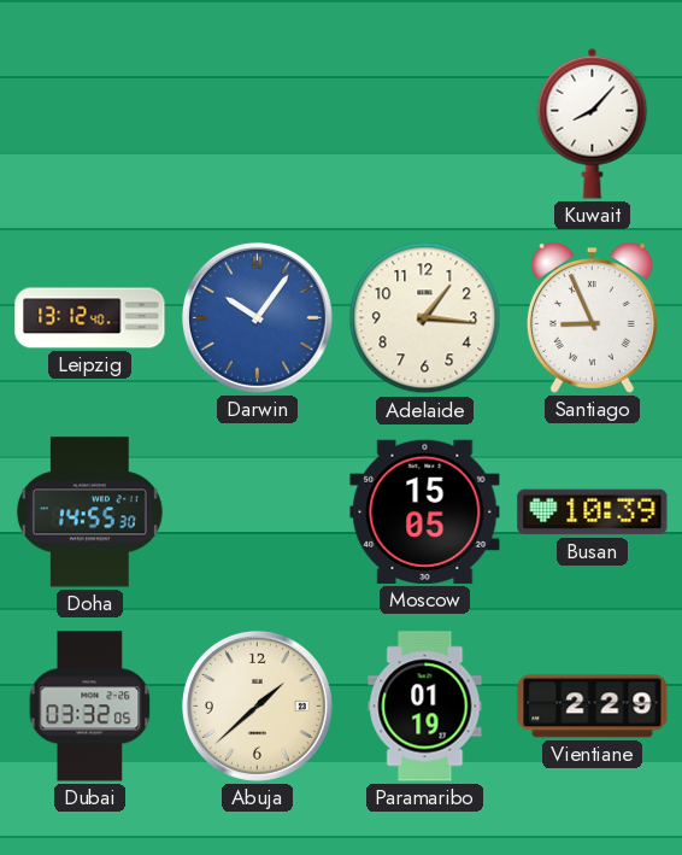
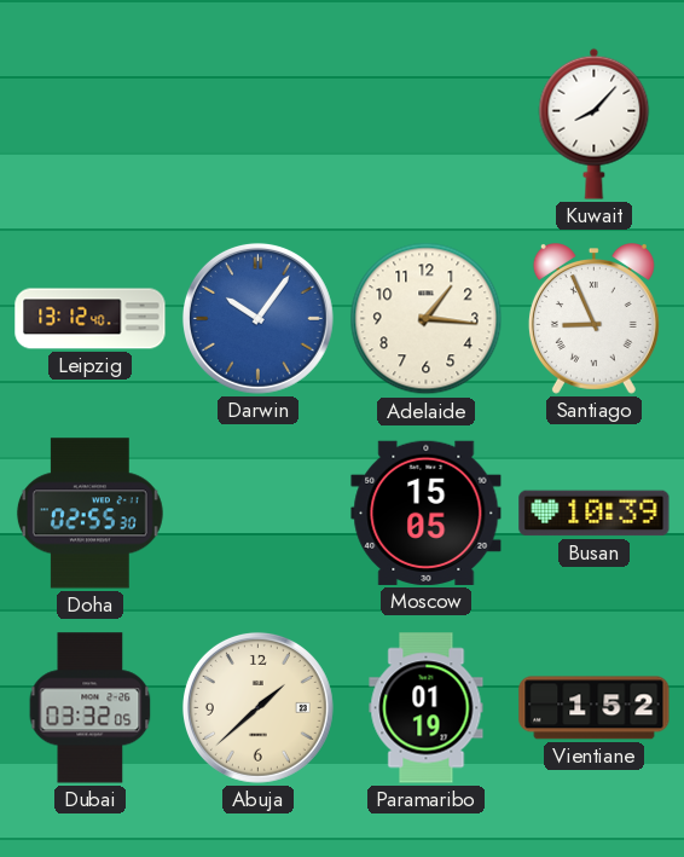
Doha: 14:55 -> 02:55
Vientiane: 2:29 -> 1:52
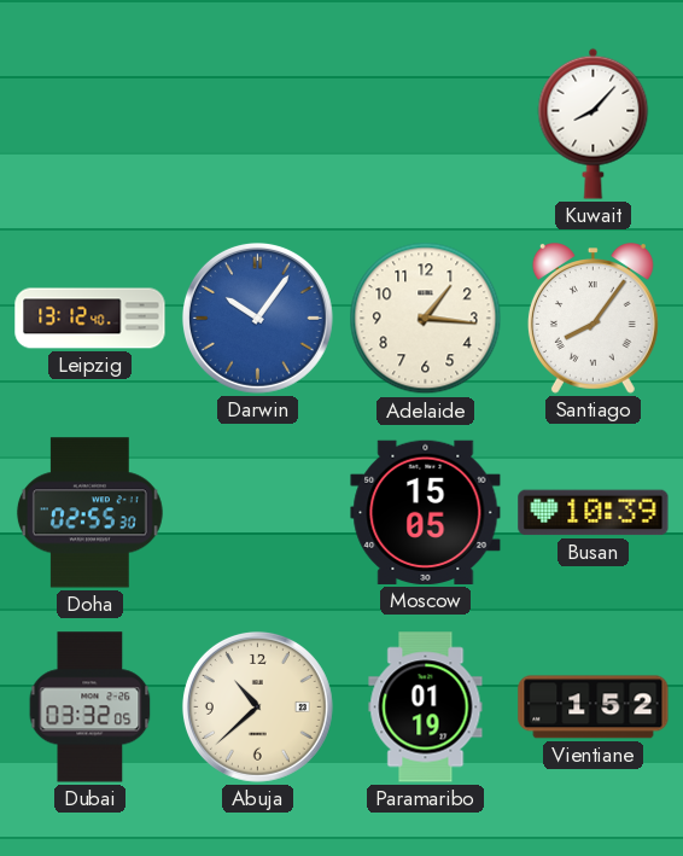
Santiago: 8:56 -> 8:06
Abuja: 1:38 -> 10:38
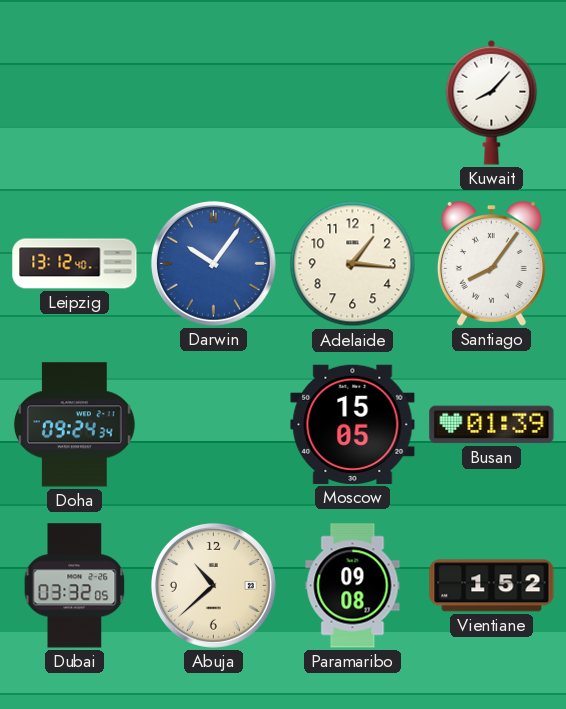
Doha: 02:55 -> 09:24
Busan: 10:39 -> 01:39
Paramaribo: 01:19 -> 09:08
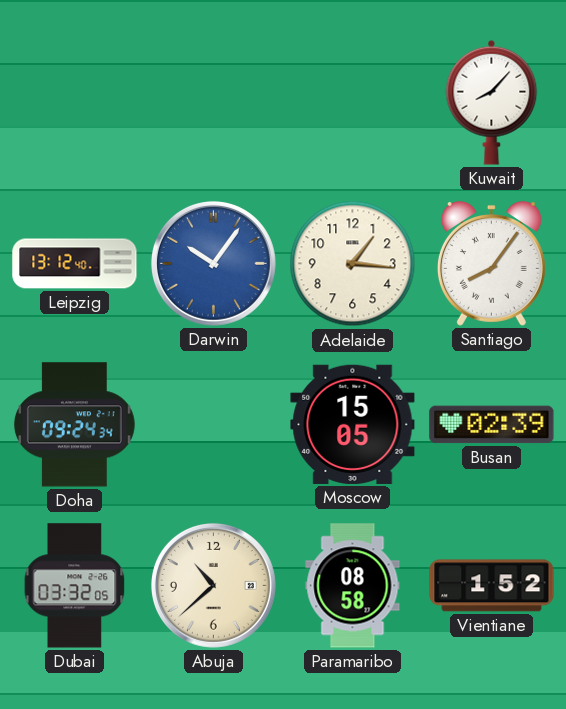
Busan: 01:39 -> 02:39
Paramaribo: 09:08 -> 08:58
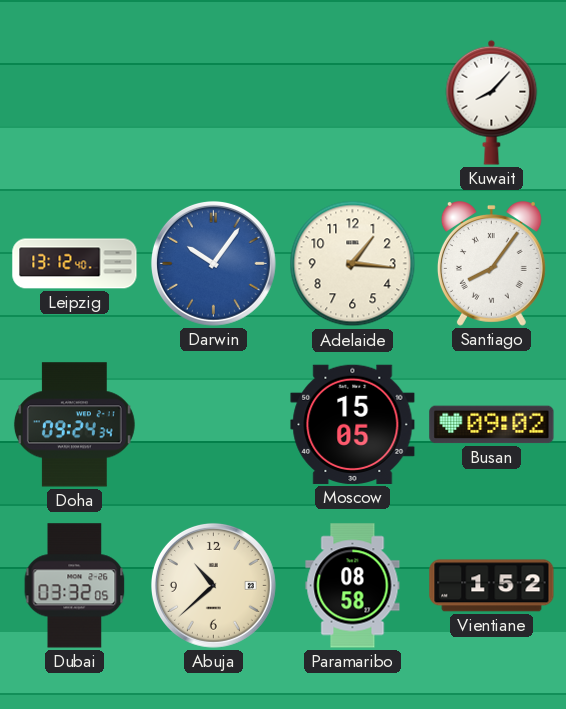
Busan: 02:39 -> 09:02
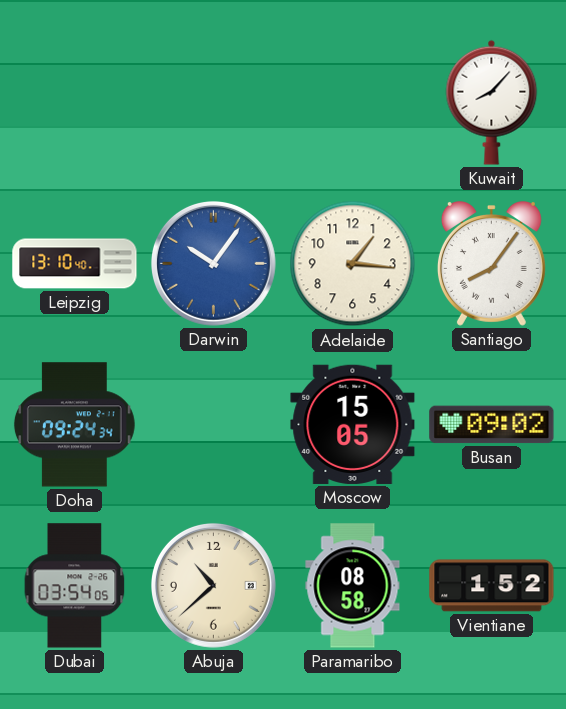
Leipzig: 13:12 -> 13:10
Dubai: 03:32 -> 03:54
